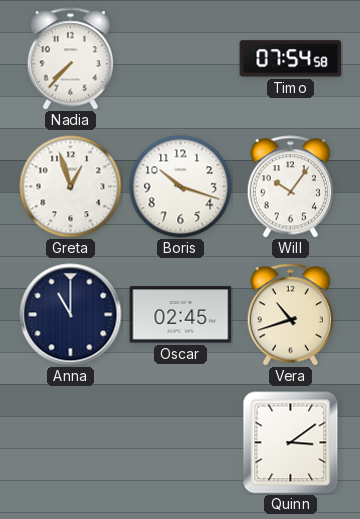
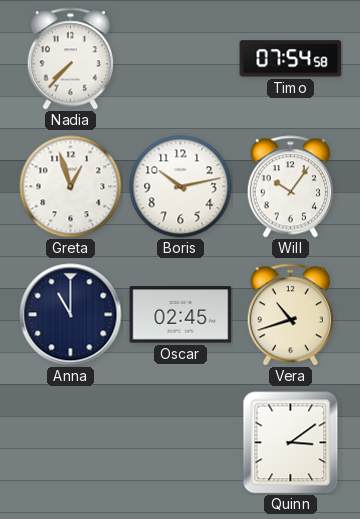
Boris: 10:18 -> 10:13
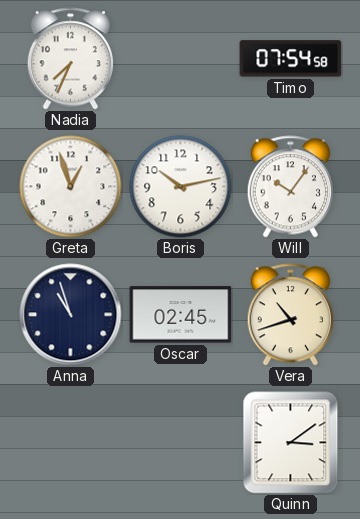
Nadia: 7:37 -> 7:34
Anna: 11:00 -> 10:57
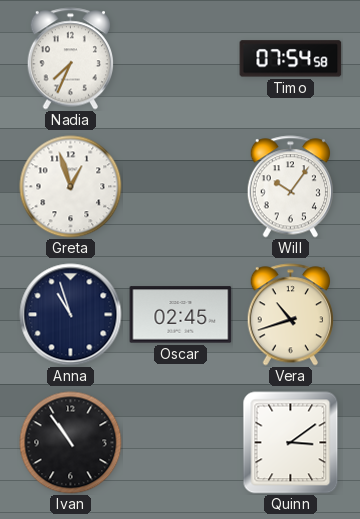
Boris: 10:13 -> none
Ivan: none -> 10:54
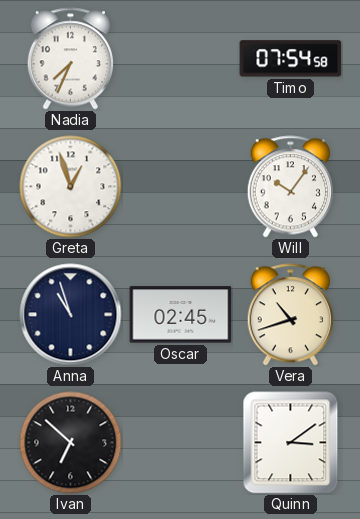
Ivan: 10:54 -> 6:52
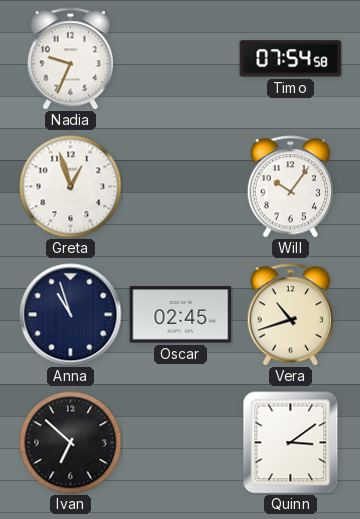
Nadia: 7:34 -> 9:34
